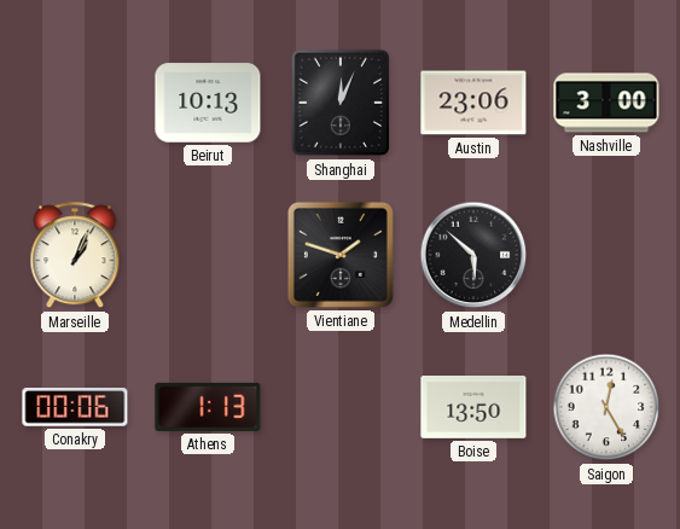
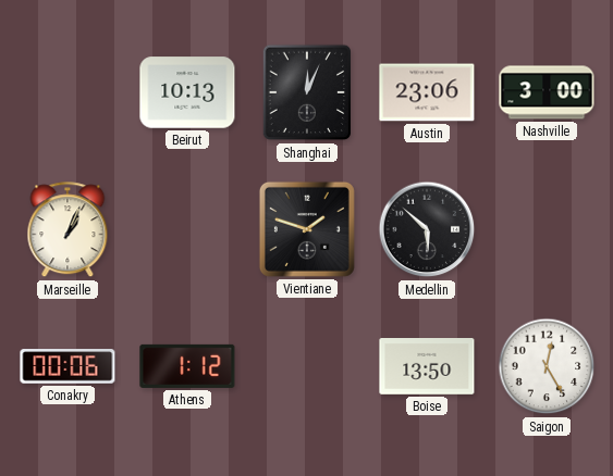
Athens: 1:13 -> 1:12
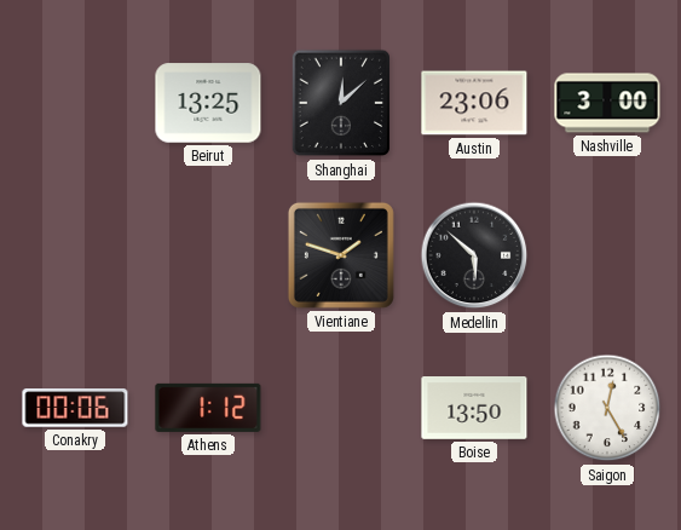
Beirut: 10:13 -> 13:25
Shanghai: 12:04 -> 12:08
Marseille: 1:04 -> none
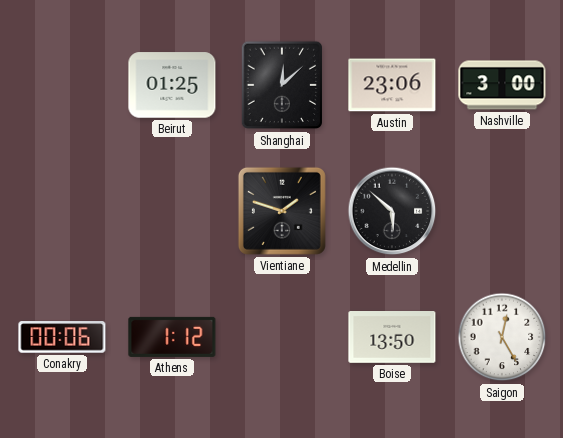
Beirut: 13:25 -> 01:25
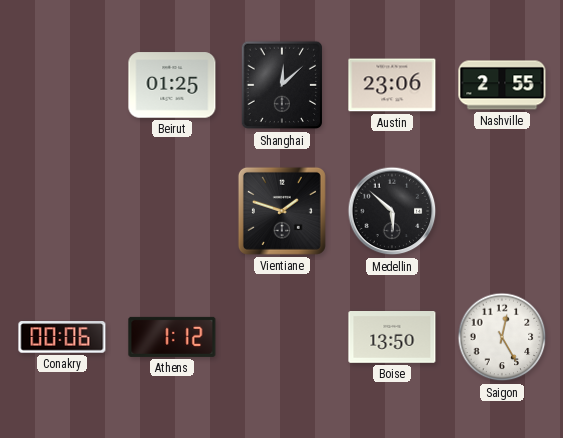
Nashville: 3:00 -> 2:55
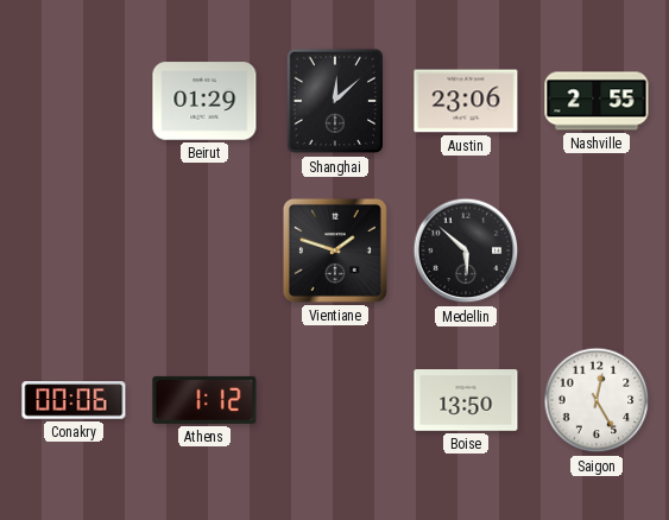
Beirut: 01:25 -> 01:29
